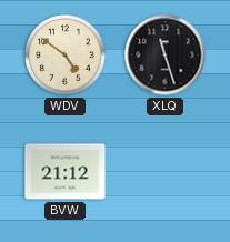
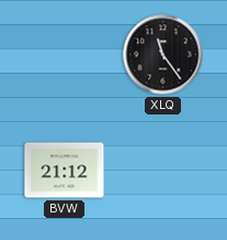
WDV: 4:51 -> none
XLQ: 11:27 -> 11:24
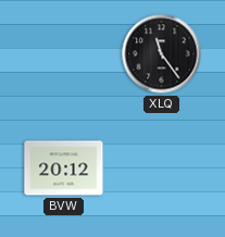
BVW: 21:12 -> 20:12
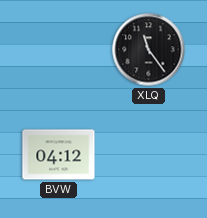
BVW: 20:12 -> 04:12
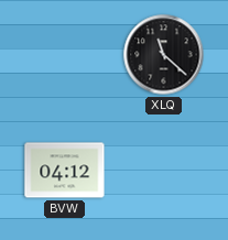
XLQ: 11:24 -> 11:22
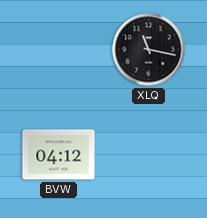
XLQ: 11:22 -> 11:17
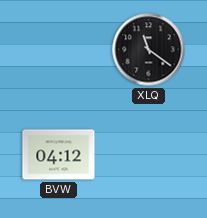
XLQ: 11:17 -> 11:21
